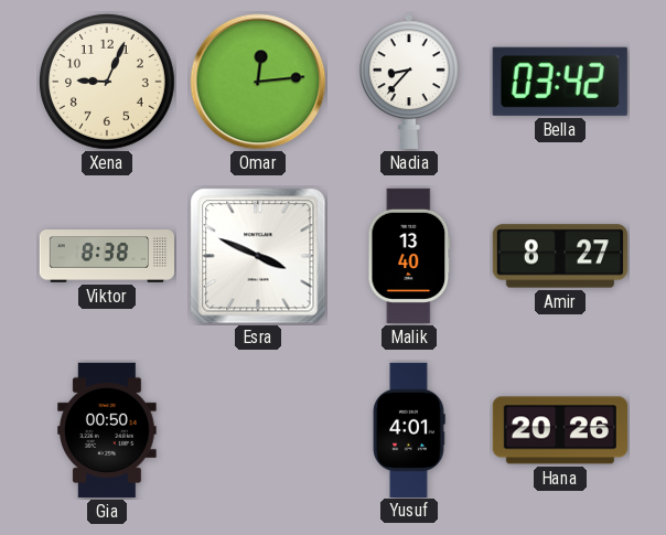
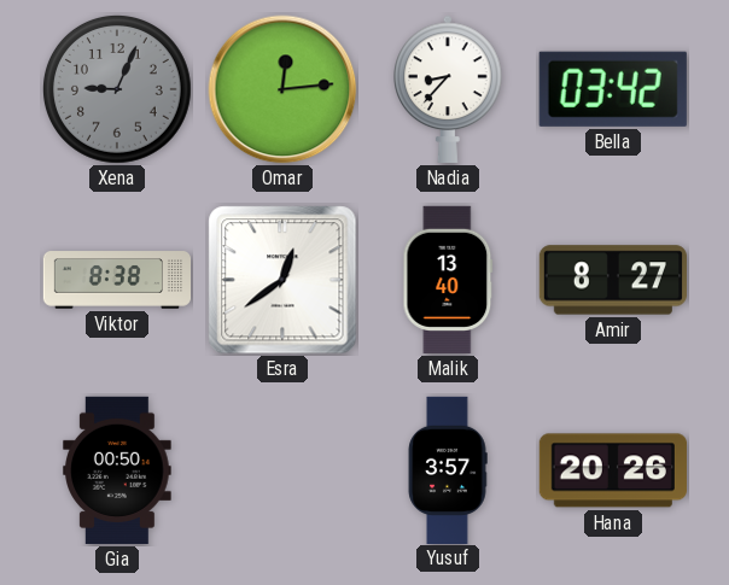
Xena dial: cream -> grey
Esra: 3:49 -> 12:39
Yusuf: 4:01 -> 3:57
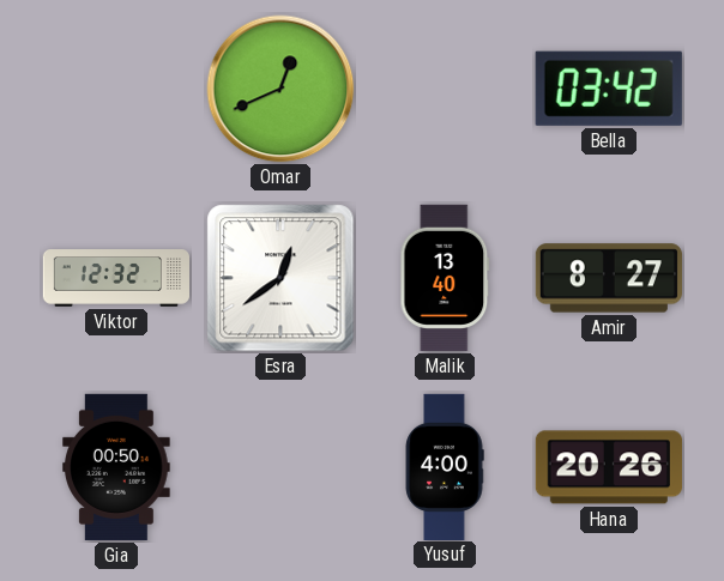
Xena: 9:04 -> none
Omar: 12:14 -> 12:41
Nadia: 8:37 -> none
Viktor: 8:38 -> 12:32
Yusuf: 3:57 -> 4:00
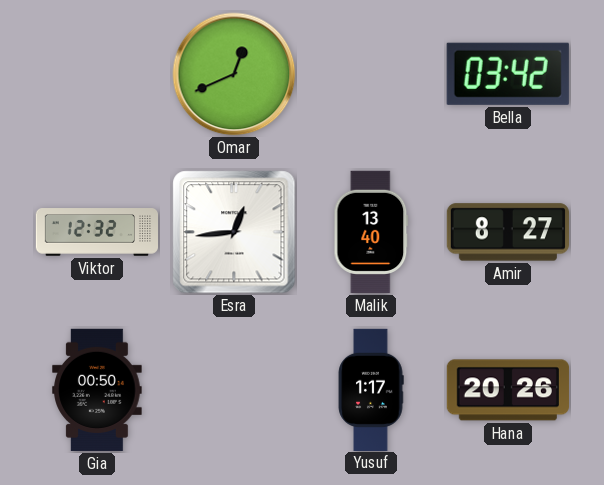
Esra: 12:39 -> 12:44
Yusuf: 4:00 -> 1:17
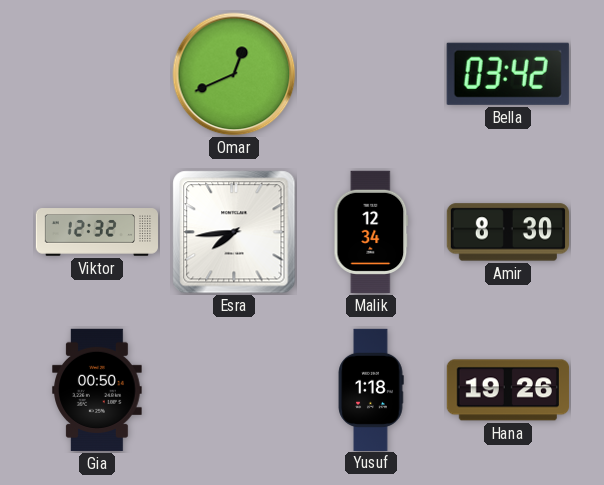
Esra: 12:44 -> 7:44
Malik: 13:40 -> 12:34
Amir: 8:27 -> 8:30
Yusuf: 1:17 -> 1:18
Hana: 20:26 -> 19:26
